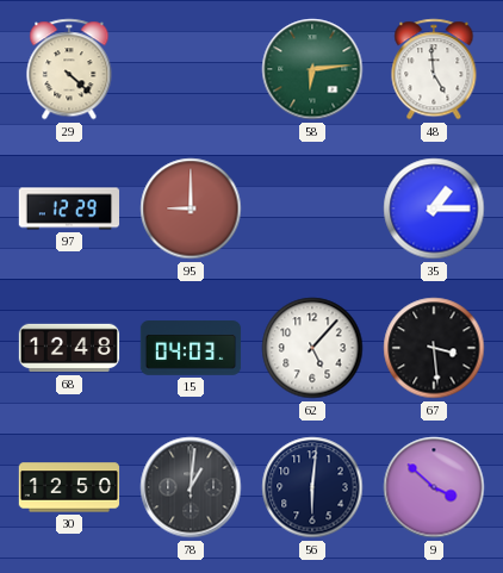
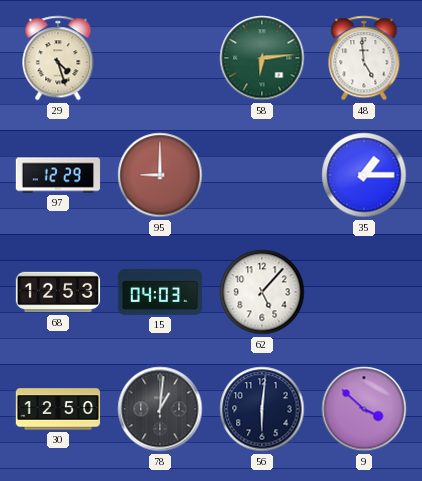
29: 4:22 -> 4:27
68: 12:48 -> 12:53
67: 3:29 -> none
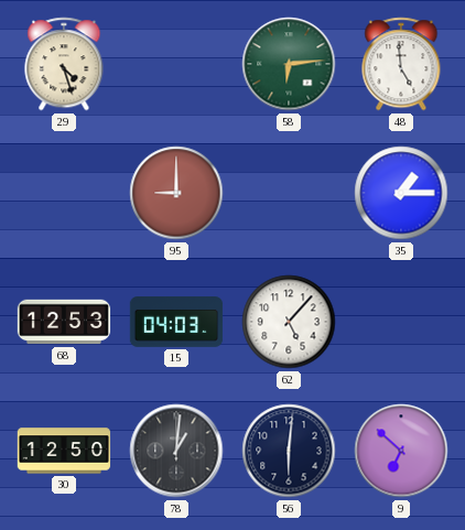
97: 12:29 -> none
9: 3:52 -> 6:52
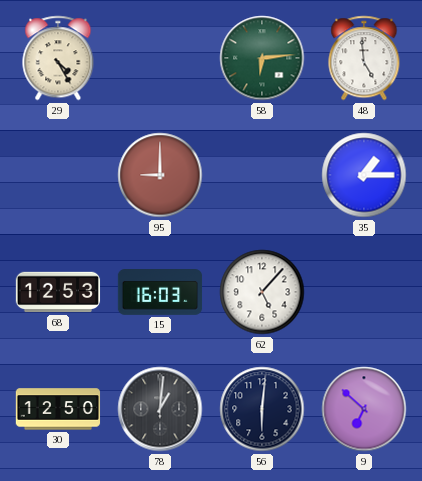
29: 4:27 -> 4:25
15: 04:03 -> 16:03
